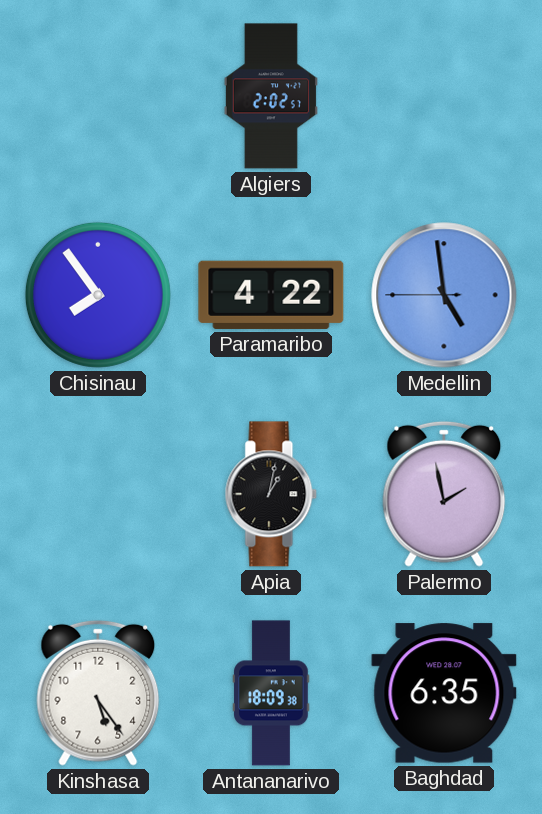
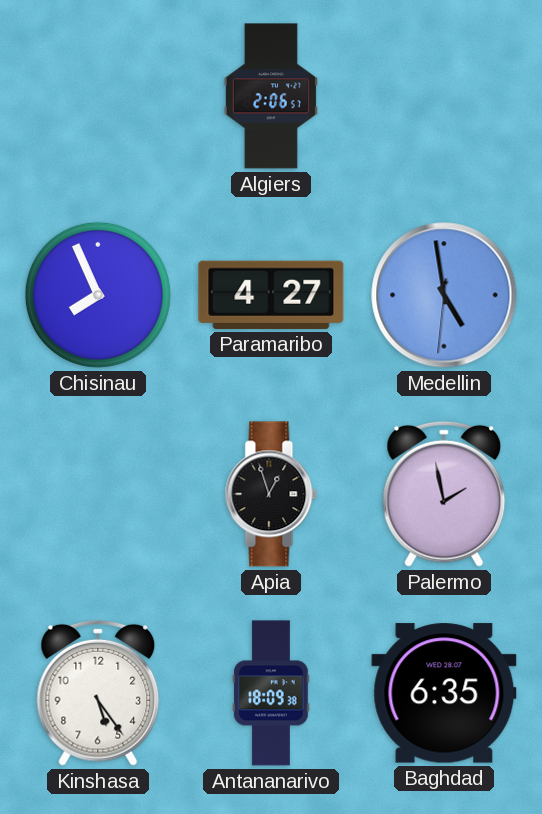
Algiers: 2:02 -> 2:06
Chisinau: 7:54 -> 7:56
Paramaribo: 4:22 -> 4:27
Medellin: 4:58:45 -> 4:58:31
Apia: 1:02 -> 12:57
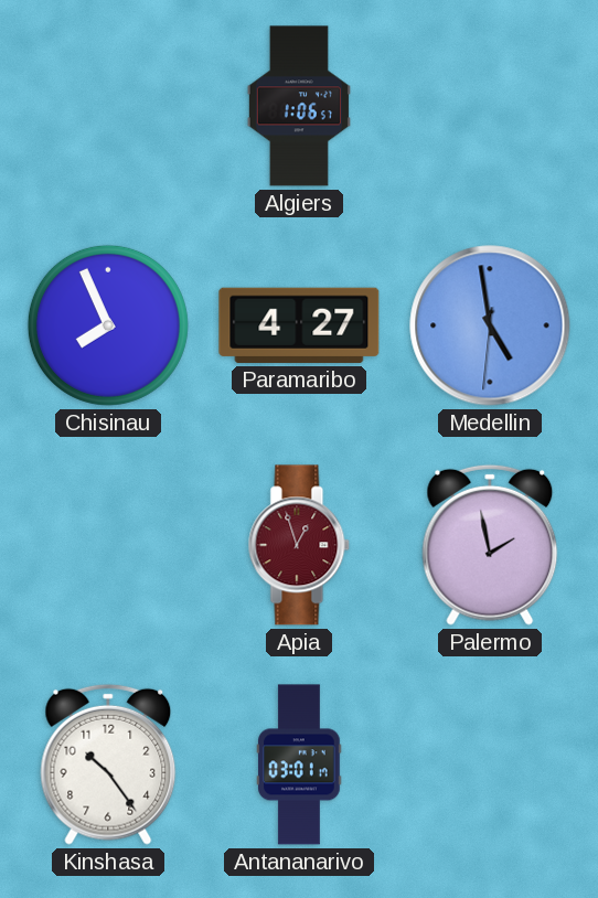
Algiers: 2:06 -> 1:06
Apia dial: black -> burgundy
Kinshasa: 5:24 -> 10:24
Antananarivo: 18:09 -> 03:01
Baghdad: 6:35 -> none
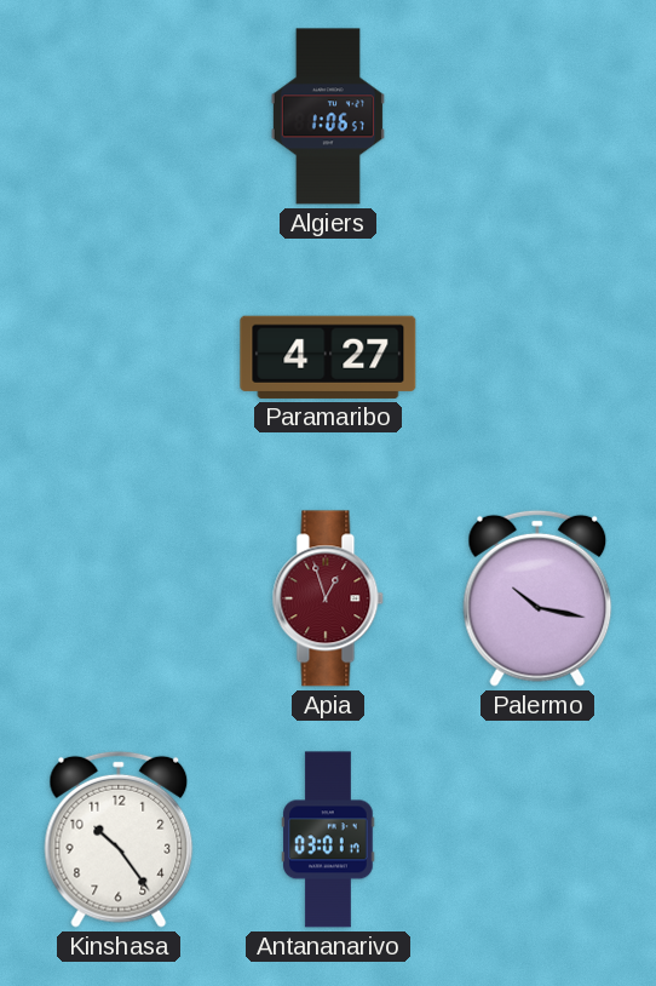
Chisinau: 7:56 -> none
Medellin: 4:58 -> none
Palermo: 1:58 -> 10:17
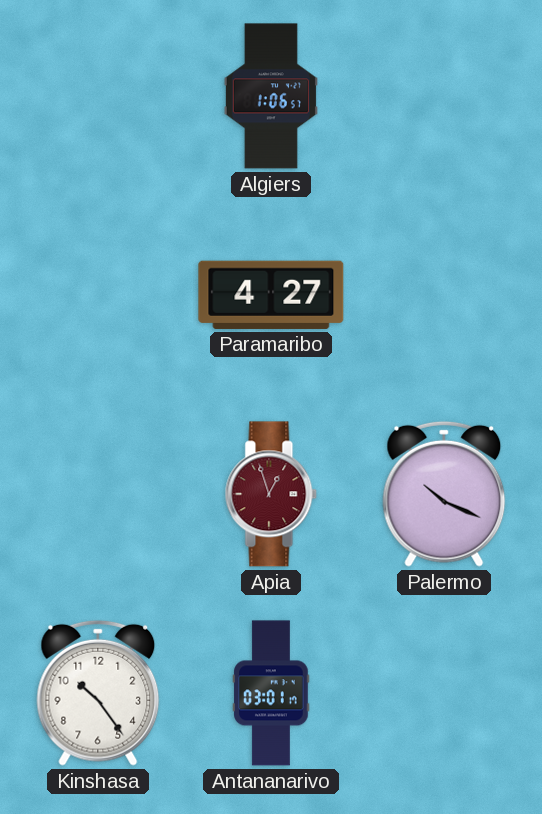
Palermo: 10:17 -> 10:19
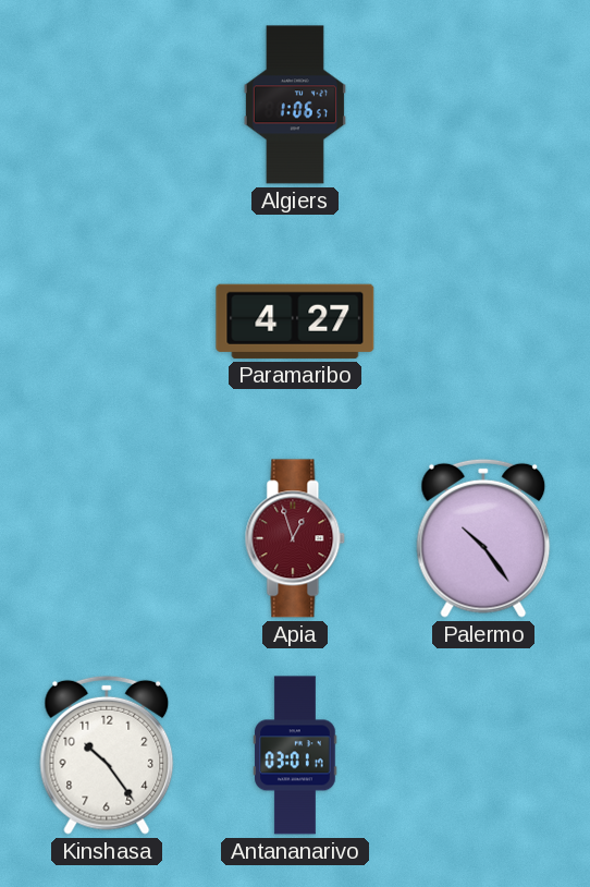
Palermo: 10:19 -> 10:24
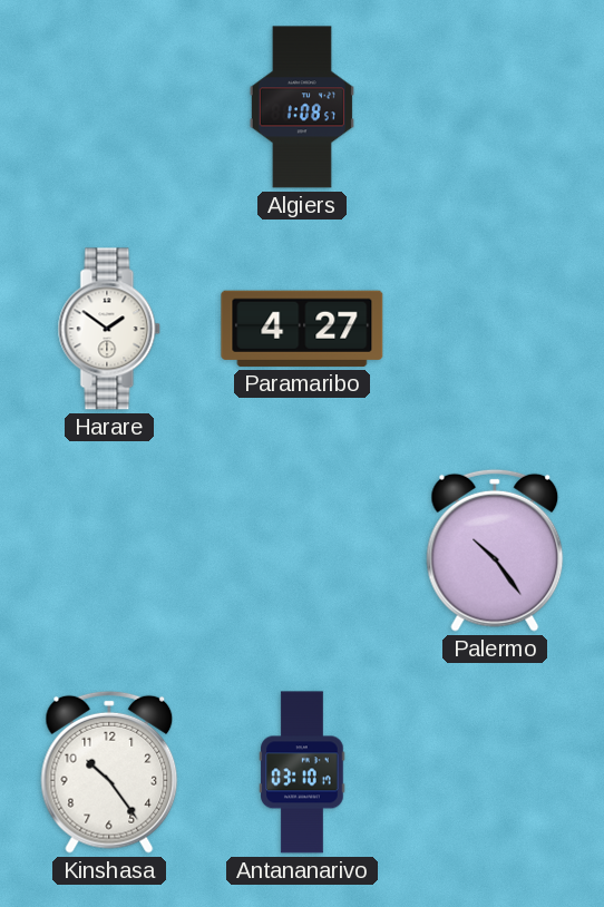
Algiers: 1:06 -> 1:08
Harare: none -> 1:51
Apia: 12:57 -> none
Antananarivo: 03:01 -> 03:10
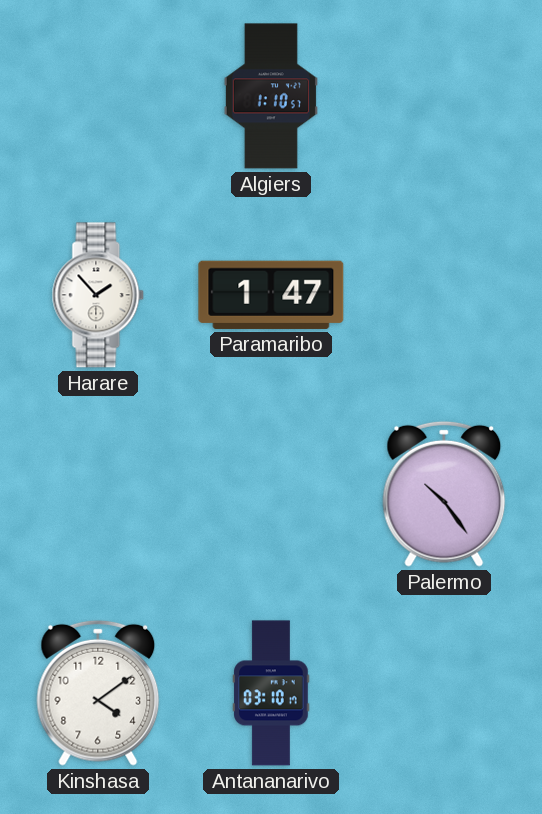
Algiers: 1:08 -> 1:10
Harare: 1:51 -> 1:53
Paramaribo: 4:27 -> 1:47
Kinshasa: 10:24 -> 4:09
